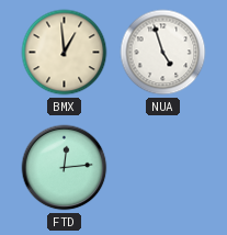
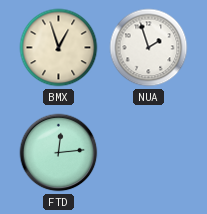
BMX: 12:59 -> 12:57
NUA: 4:57 -> 1:57
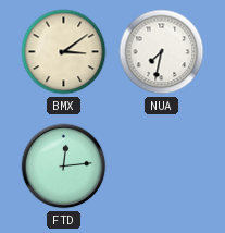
BMX: 12:57 -> 3:09
NUA: 1:57 -> 7:32
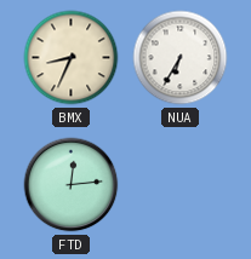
BMX: 3:09 -> 8:34
NUA: 7:32 -> 6:35
